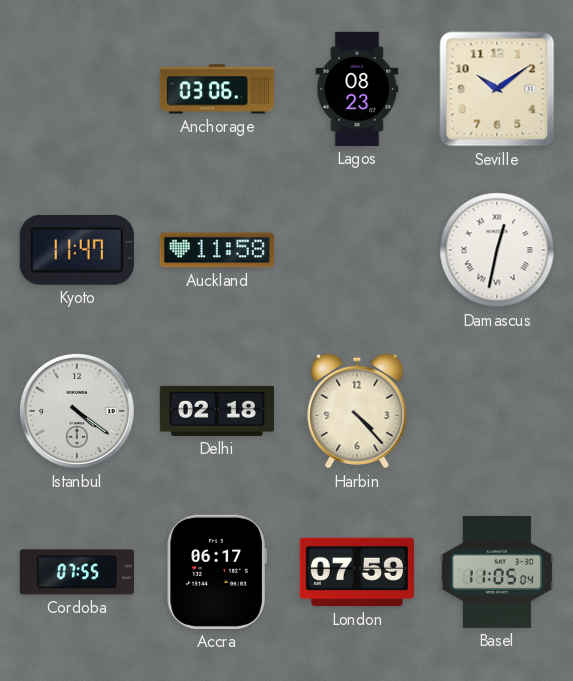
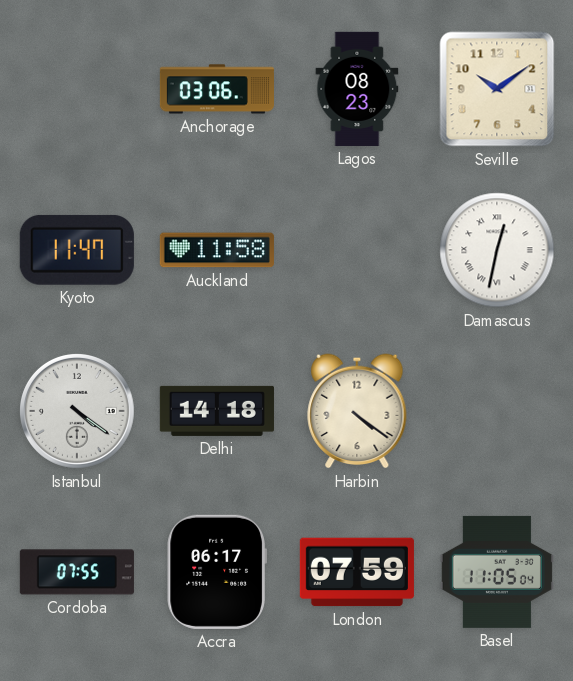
Delhi: 02:18 -> 14:18
Harbin: 4:23 -> 4:21
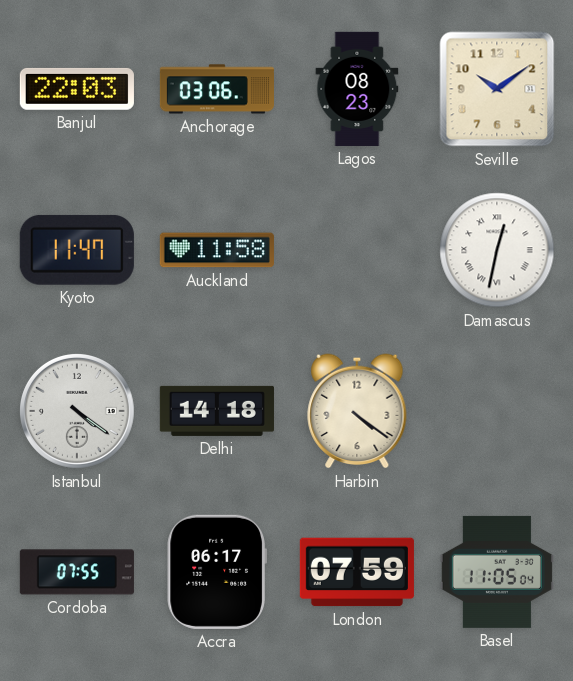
Banjul: none -> 22:03
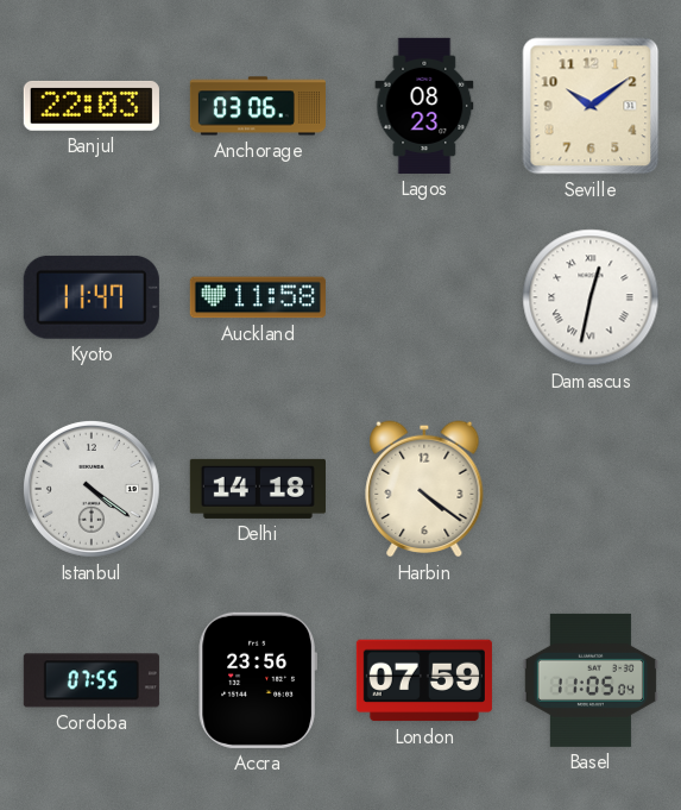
Accra: 06:17 -> 23:56
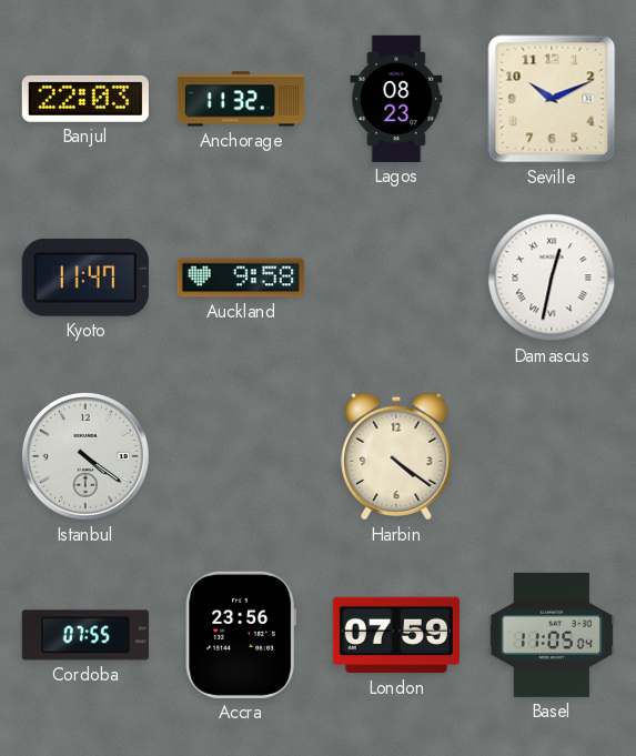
Anchorage: 03:06 -> 11:32
Seville: 10:09 -> 10:11
Auckland: 11:58 -> 9:58
Delhi: 14:18 -> none
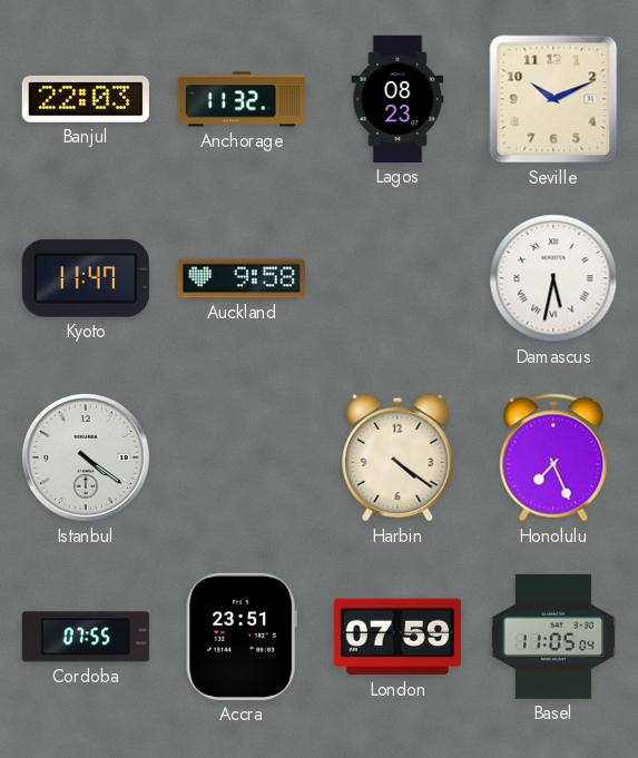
Damascus: 12:32 -> 5:32
Honolulu: none -> 7:26
Accra: 23:56 -> 23:51
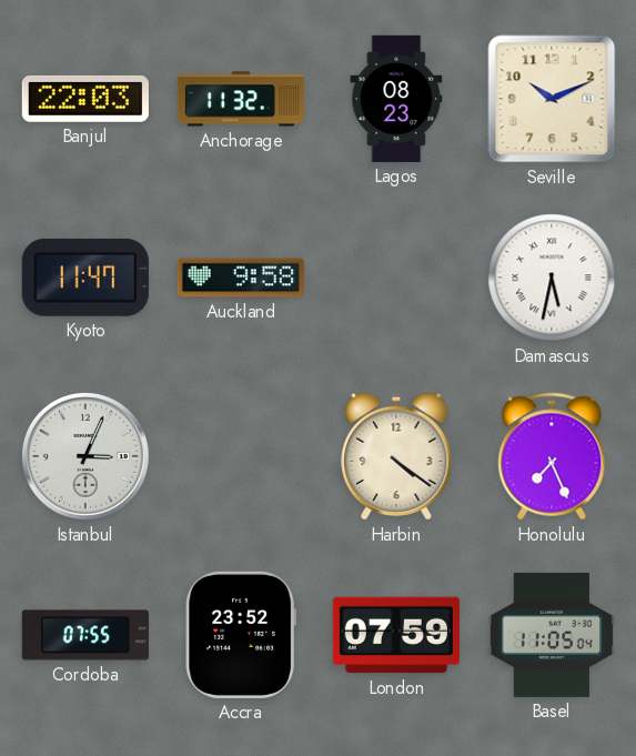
Istanbul: 4:21 -> 3:04
Accra: 23:51 -> 23:52
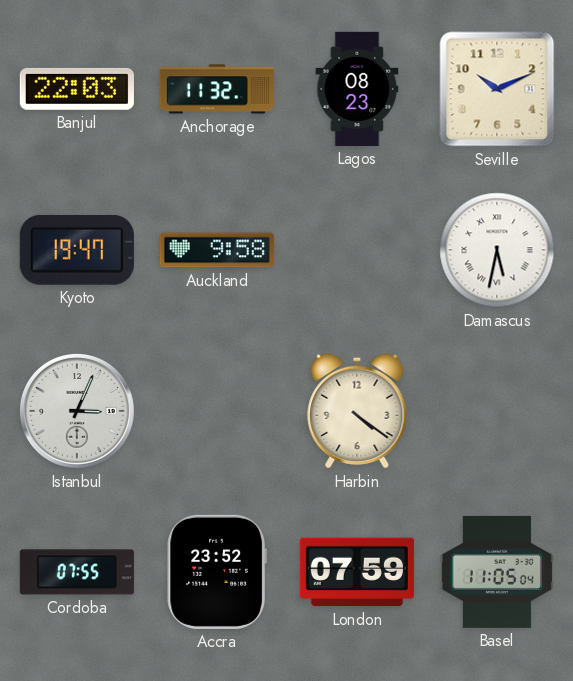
Kyoto: 11:47 -> 19:47
Honolulu: 7:26 -> none
